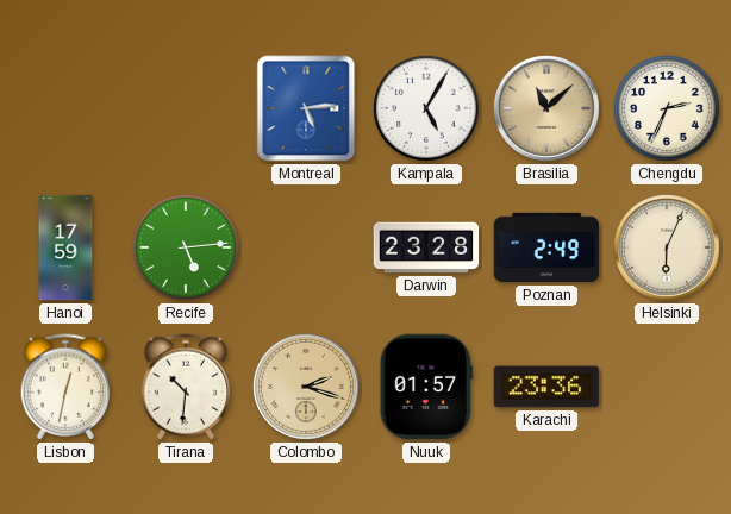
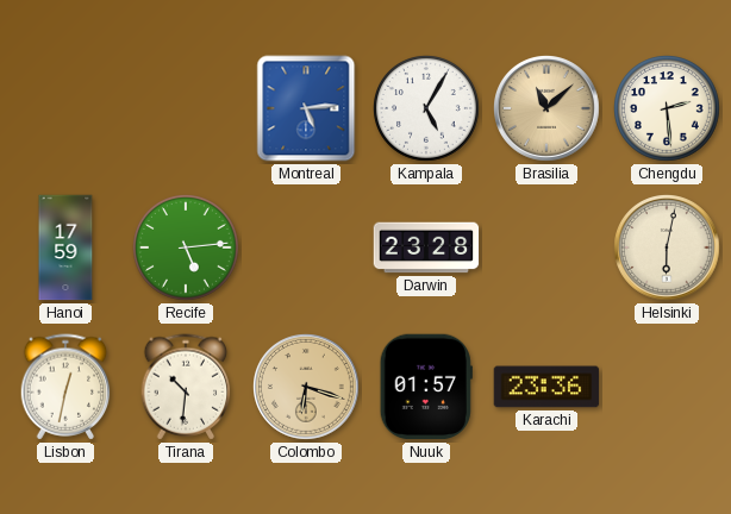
Chengdu: 2:34 -> 2:29
Poznan: 2:49 -> none
Helsinki: 6:04 -> 6:02
Colombo: 2:18 -> 6:18
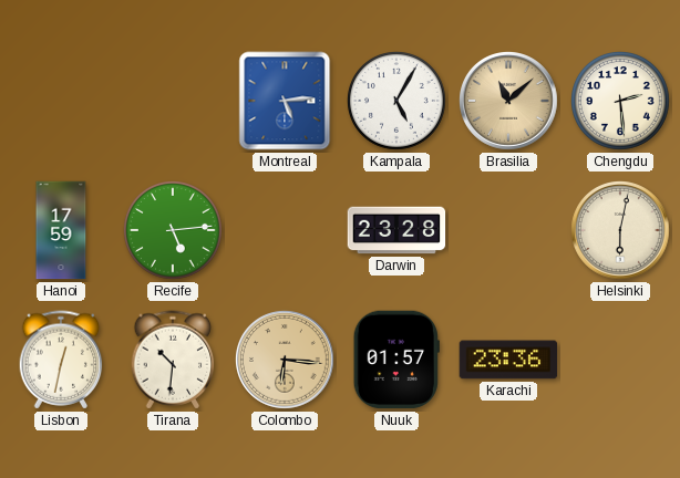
Colombo: 6:18 -> 6:16
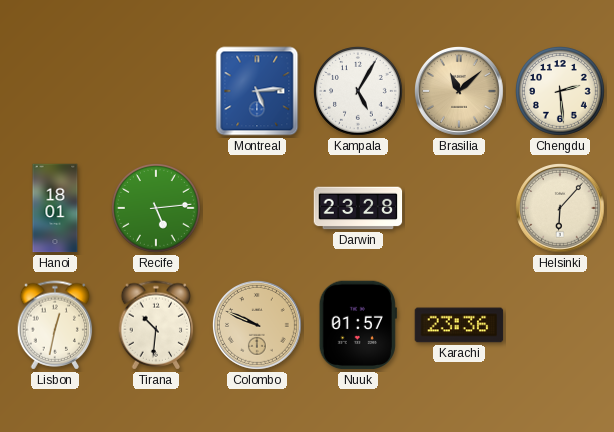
Hanoi: 17:59 -> 18:01
Helsinki: 6:02 -> 6:07
Colombo: 6:16 -> 9:49
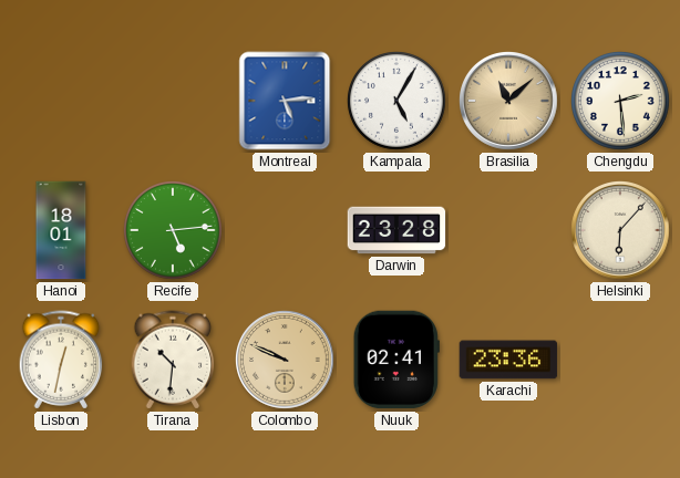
Nuuk: 01:57 -> 02:41
